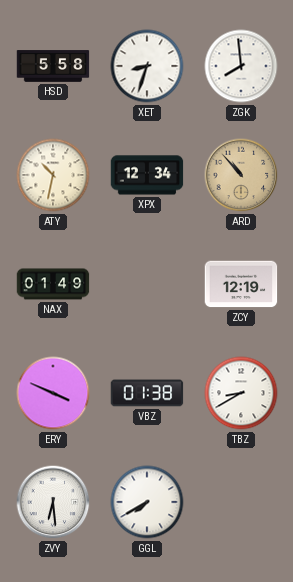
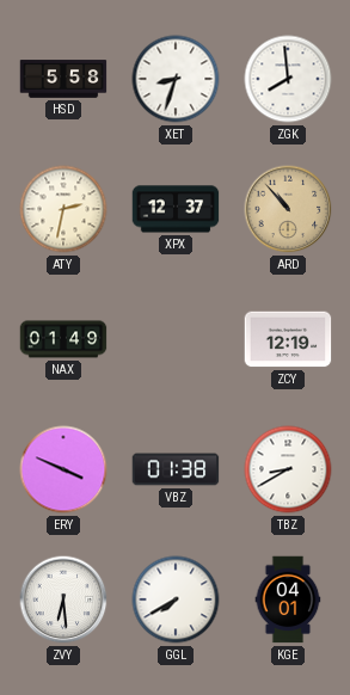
ATY: 10:32 -> 2:32
XPX: 12:34 -> 12:37
KGE: none -> 04:01
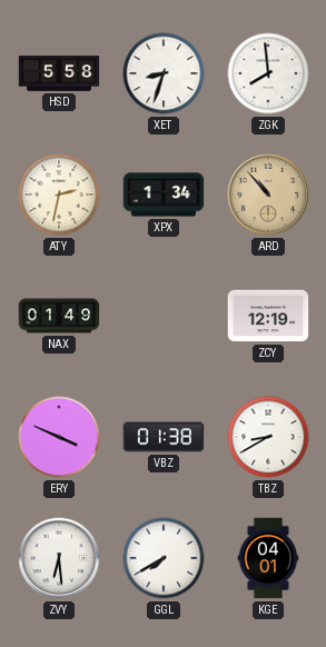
XPX: 12:37 -> 1:34
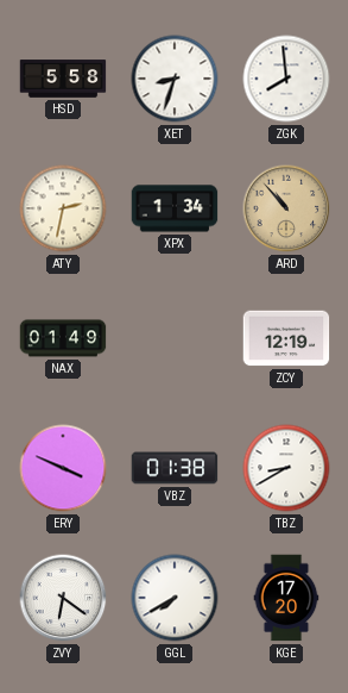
ZVY: 6:29 -> 6:21
KGE: 04:01 -> 17:20
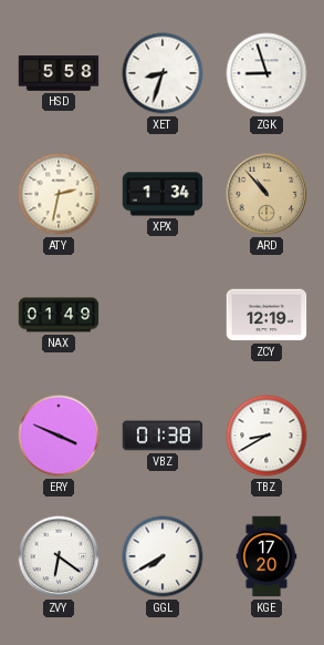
ZGK: 7:59 -> 8:57
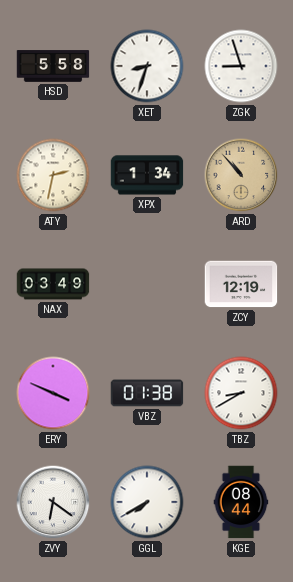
NAX: 01:49 -> 03:49
KGE: 17:20 -> 08:44
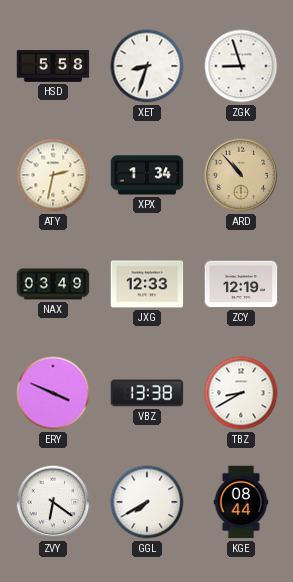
JXG: none -> 12:33
VBZ: 01:38 -> 13:38
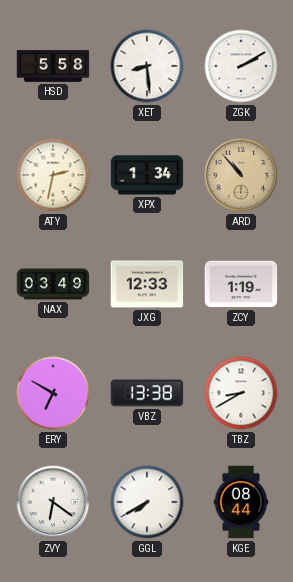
XET: 8:33 -> 8:29
ZGK: 8:57 -> 2:10
ZCY: 12:19 -> 1:19
ERY: 3:49 -> 6:50
